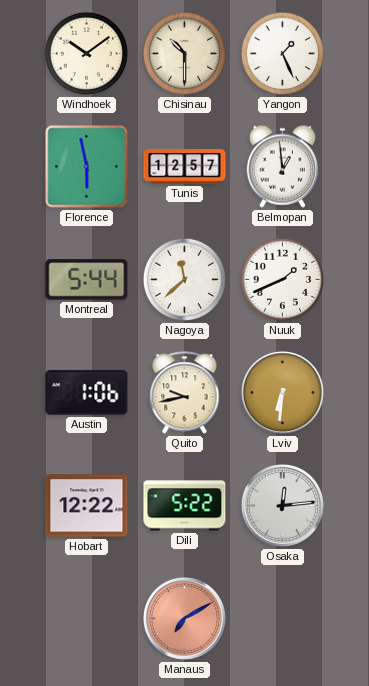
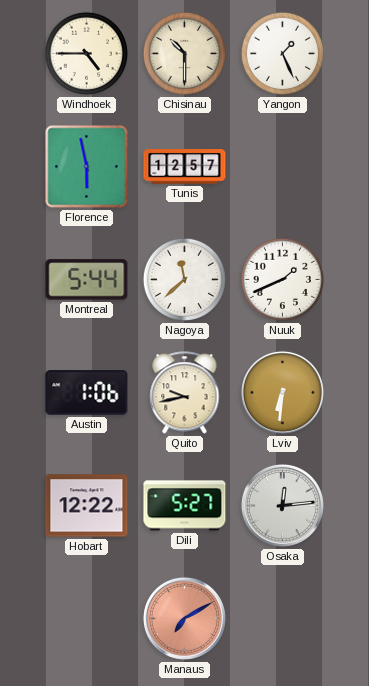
Windhoek: 10:09 -> 4:45
Belmopan: 12:59 -> none
Dili: 5:22 -> 5:27
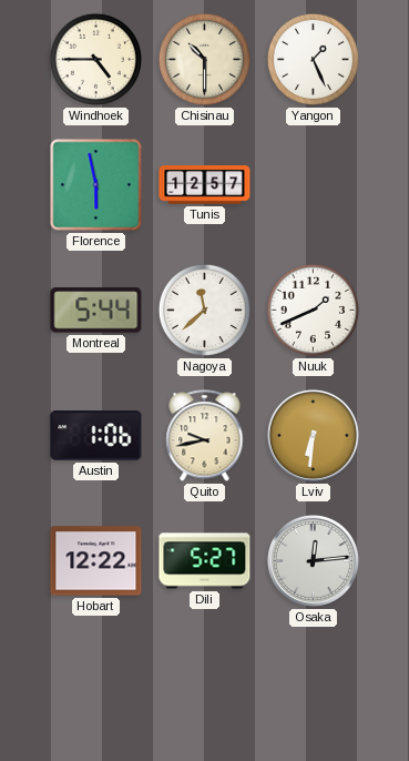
Manaus: 7:10 -> none
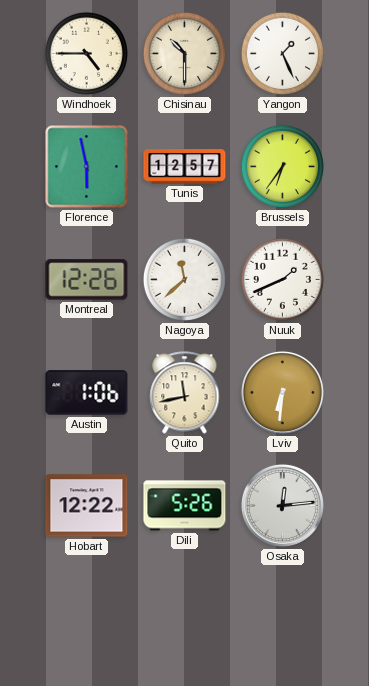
Brussels: none -> 6:36
Montreal: 5:44 -> 12:26
Quito: 9:43 -> 11:43
Dili: 5:27 -> 5:26
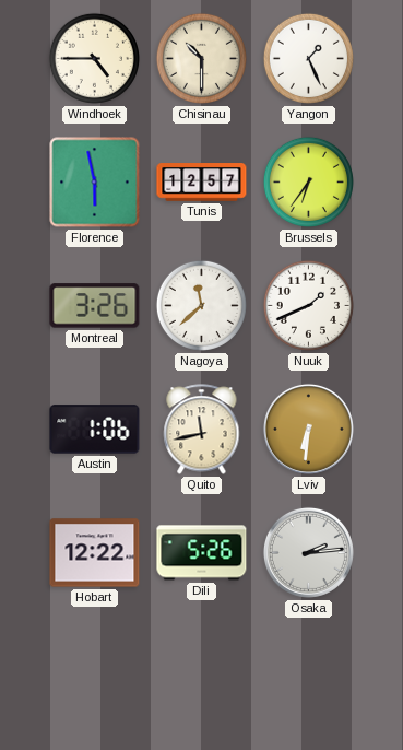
Montreal: 12:26 -> 3:26
Osaka: 12:14 -> 2:14
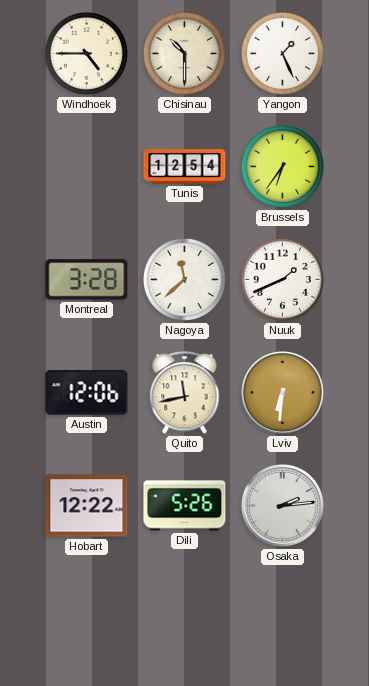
Florence: 5:58 -> none
Tunis: 12:57 -> 12:54
Montreal: 3:26 -> 3:28
Austin: 1:06 -> 12:06
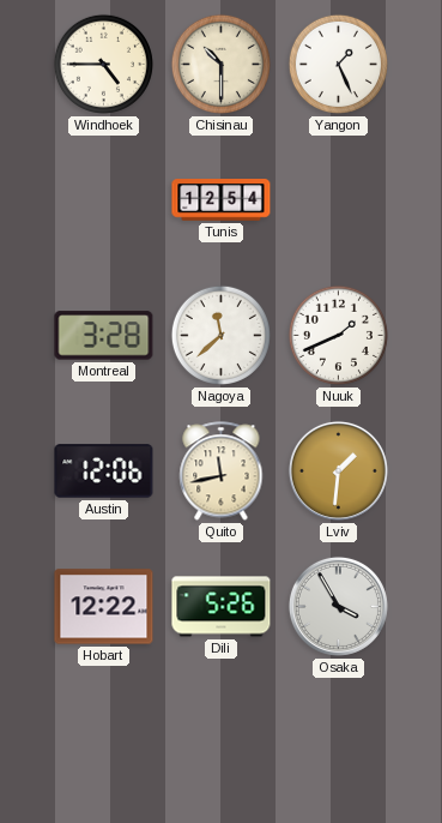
Brussels: 6:36 -> none
Lviv: 6:31 -> 1:31
Osaka: 2:14 -> 3:55
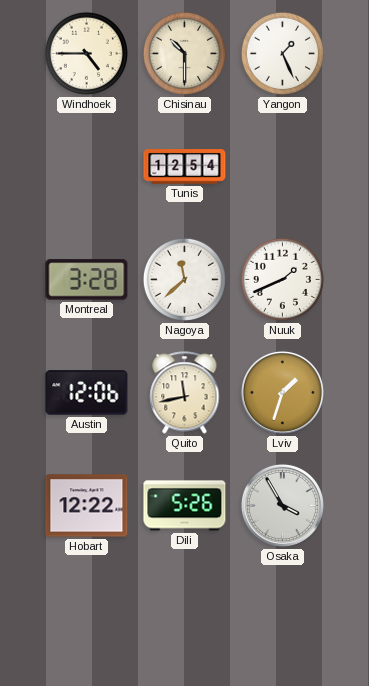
Lviv: 1:31 -> 1:33
